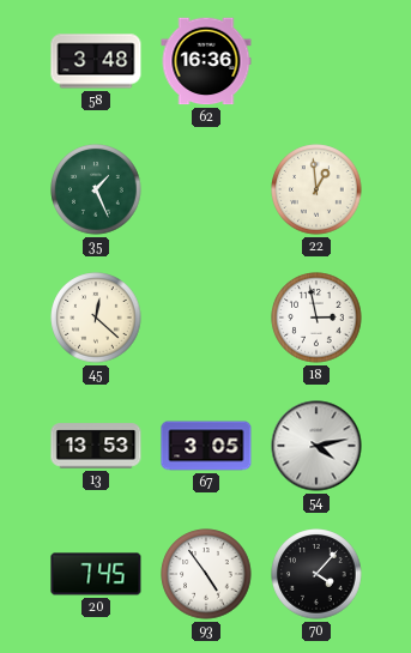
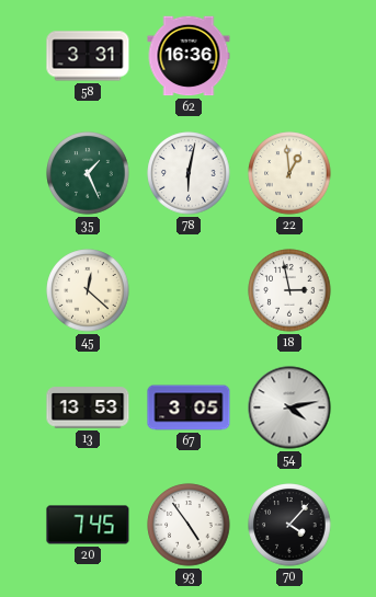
58: 3:48 -> 3:31
78: none -> 6:02
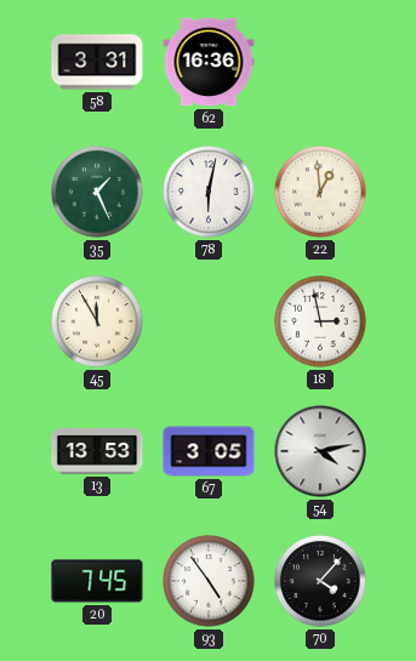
45: 12:22 -> 11:55
